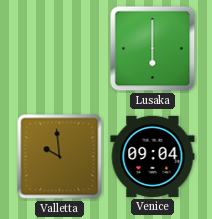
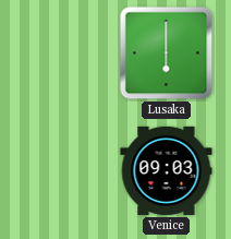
Valletta: 9:59 -> none
Venice: 09:04 -> 09:03
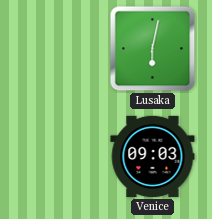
Lusaka: 6:00 -> 6:02
